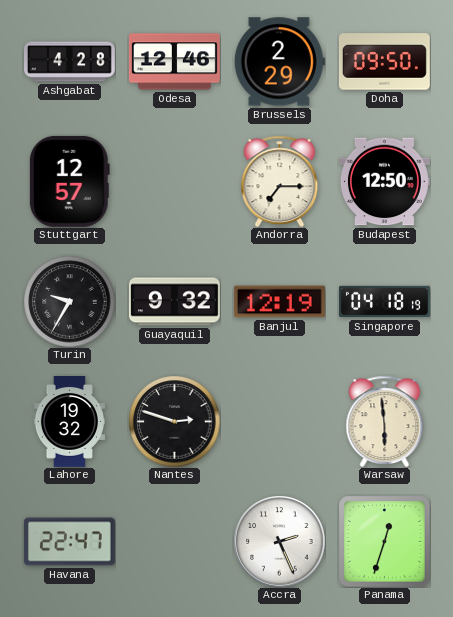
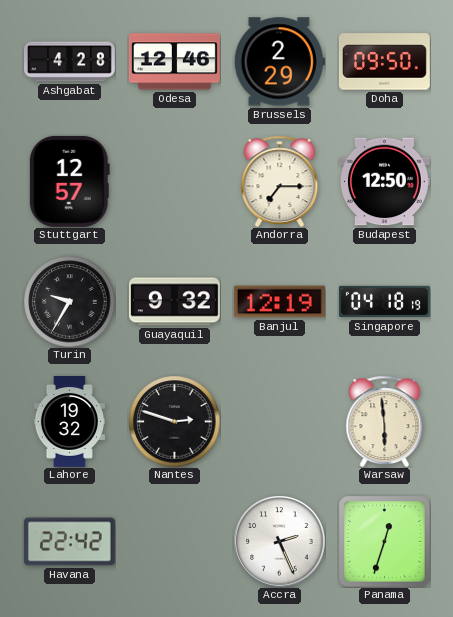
Havana: 22:47 -> 22:42
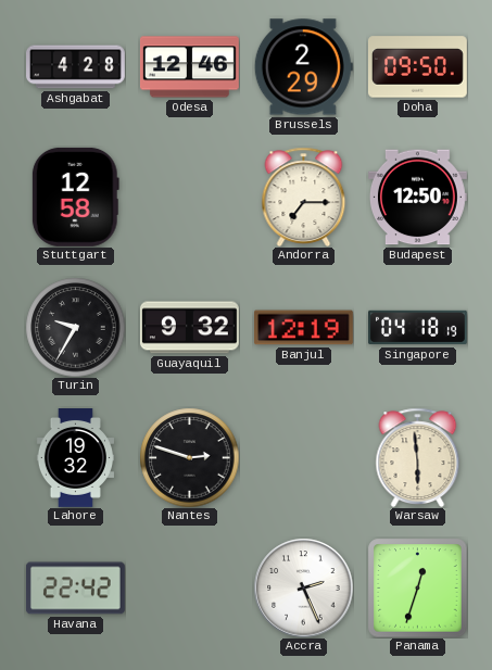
Stuttgart: 12:57 -> 12:58
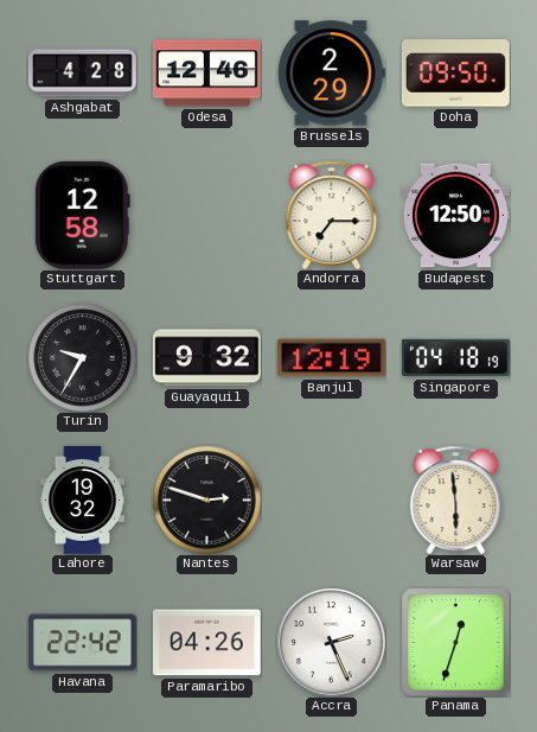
Paramaribo: none -> 04:26
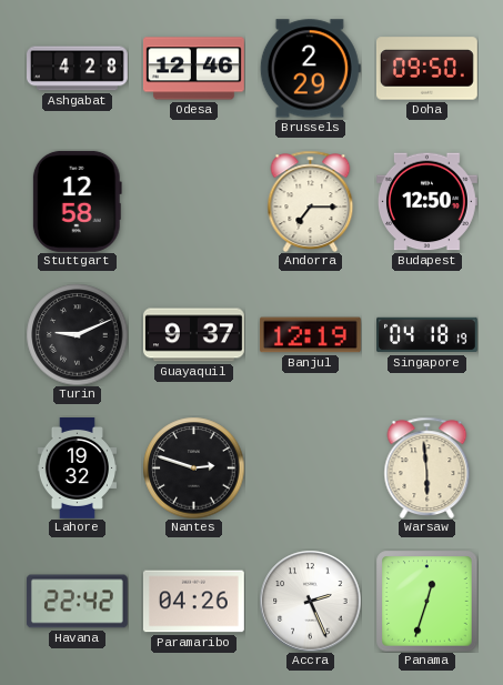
Turin: 9:35 -> 9:11
Guayaquil: 9:32 -> 9:37
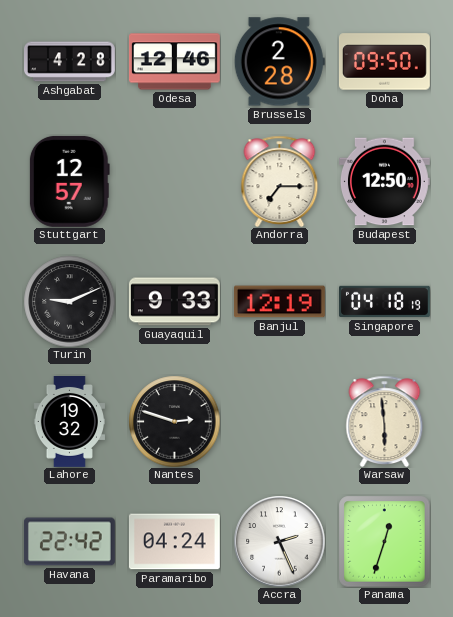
Brussels: 2:29 -> 2:28
Stuttgart: 12:58 -> 12:57
Guayaquil: 9:37 -> 9:33
Paramaribo: 04:26 -> 04:24
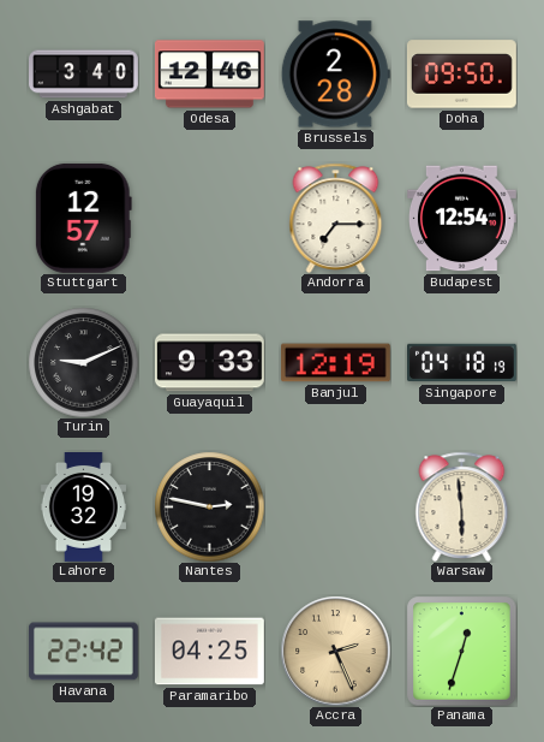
Ashgabat: 4:28 -> 3:40
Budapest: 12:50 -> 12:54
Nantes: 2:48 -> 2:47
Paramaribo: 04:24 -> 04:25
Accra dial: white -> champagne
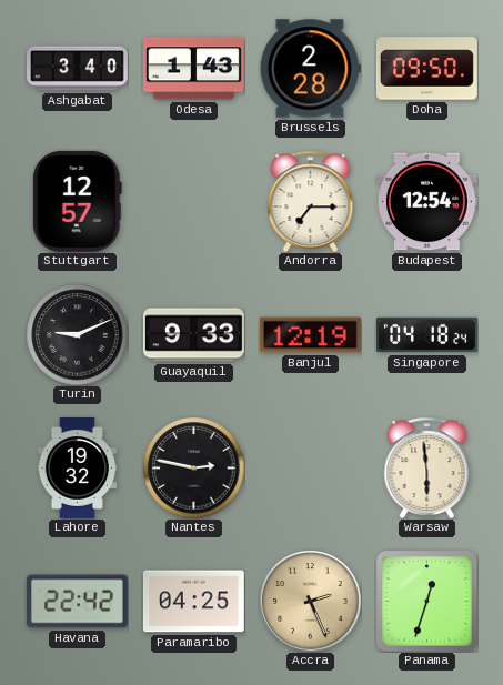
Odesa: 12:46 -> 1:43
Singapore: 04:18:19 -> 04:18:24
